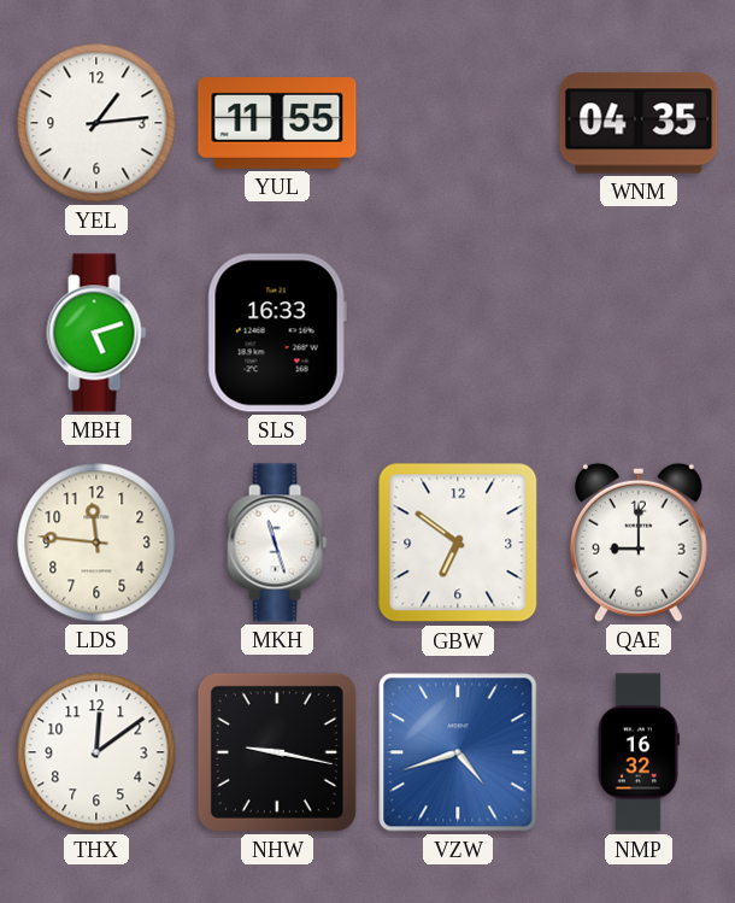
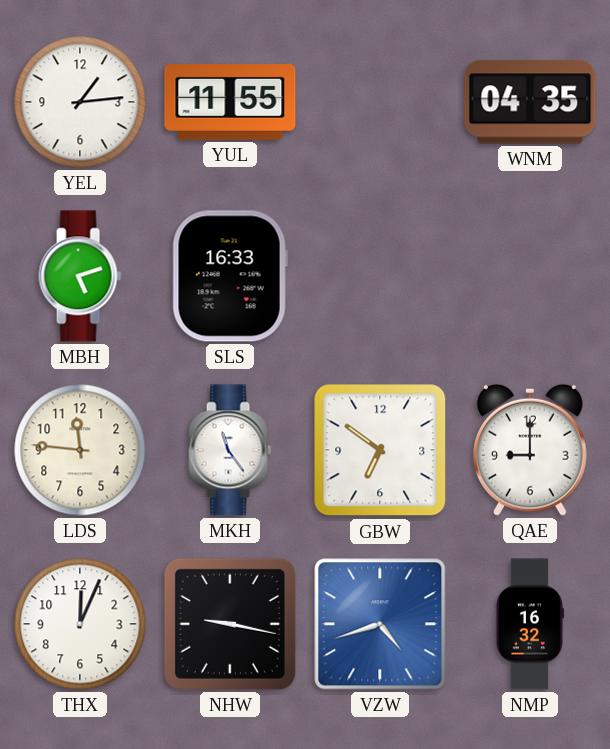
MKH: 11:27 -> 11:24
THX: 12:09 -> 12:04
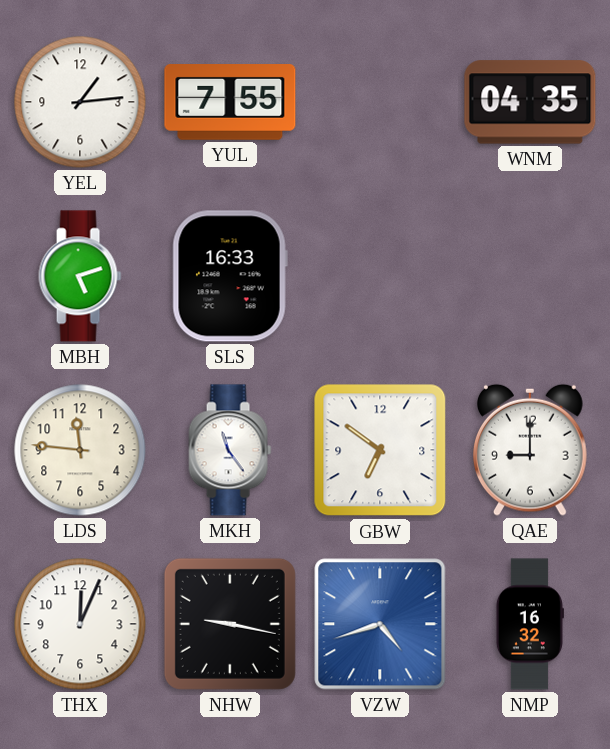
YUL: 11:55 -> 7:55
